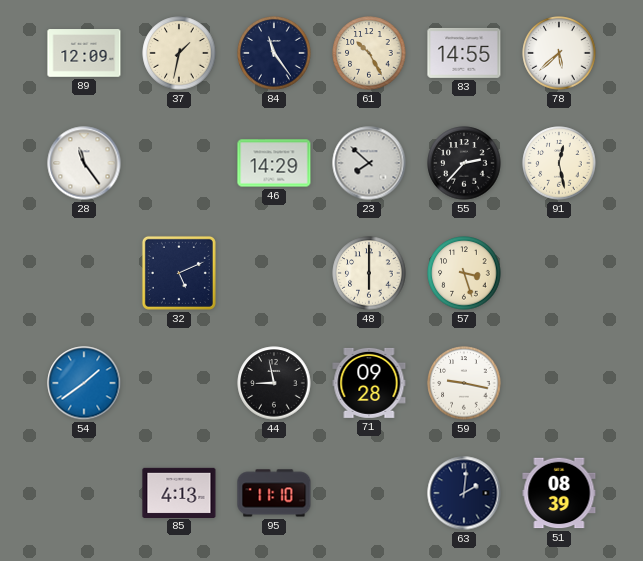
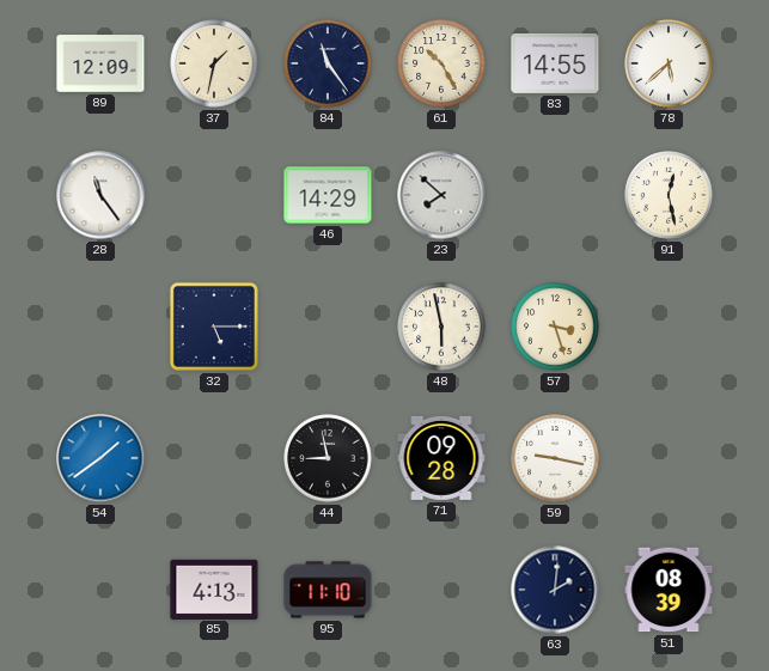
55: 2:37 -> none
32: 5:11 -> 5:15
48: 6:00 -> 5:58
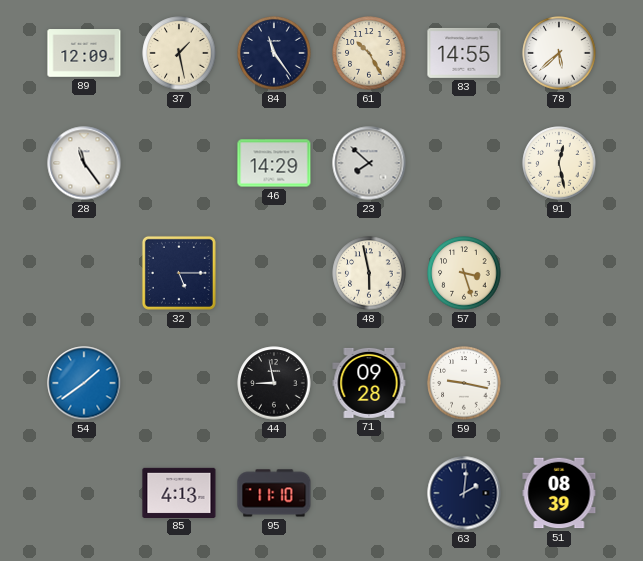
37: 1:32 -> 1:28
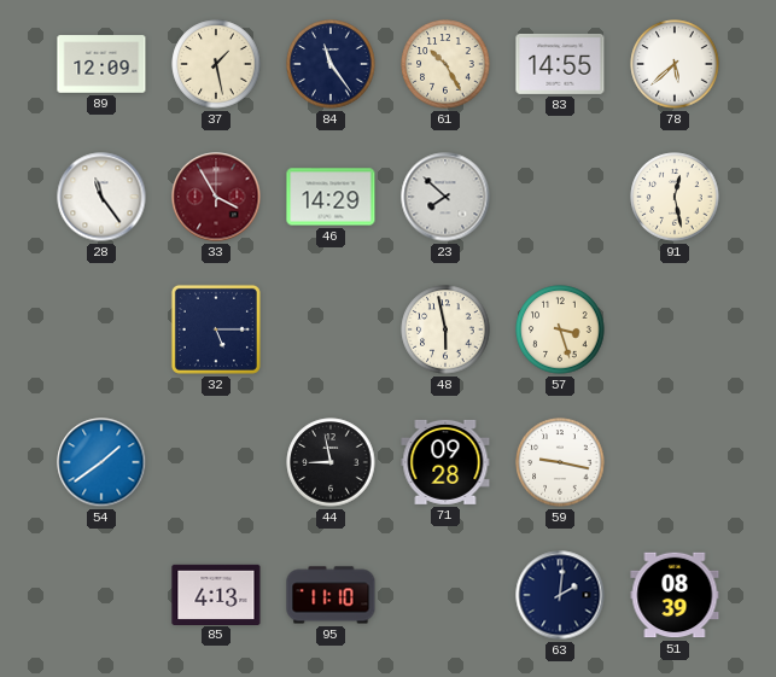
33: none -> 3:55
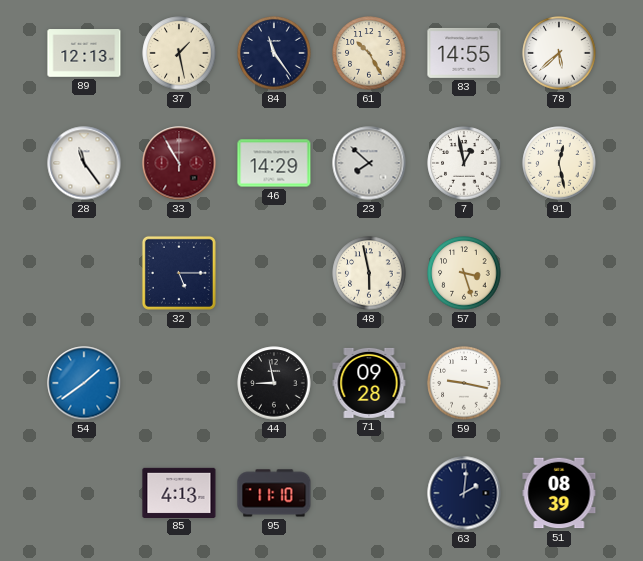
89: 12:09 -> 12:13
33: 3:55 -> 10:55
7: none -> 12:58
